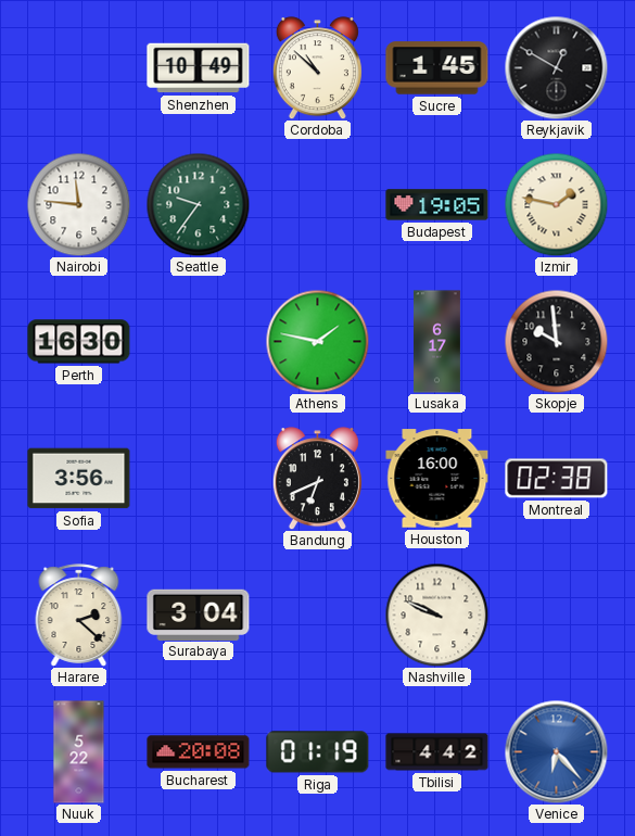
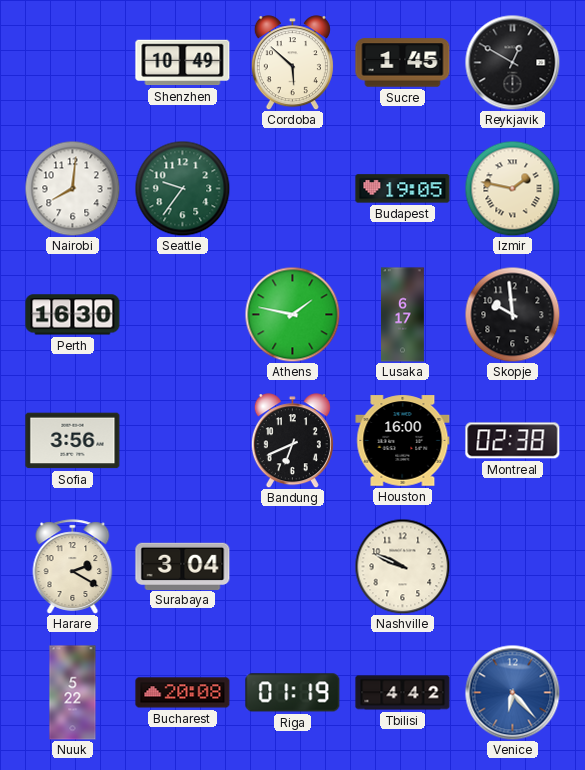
Cordoba: 10:52 -> 5:52
Nairobi: 11:46 -> 8:01
Harare: 2:22 -> 2:20
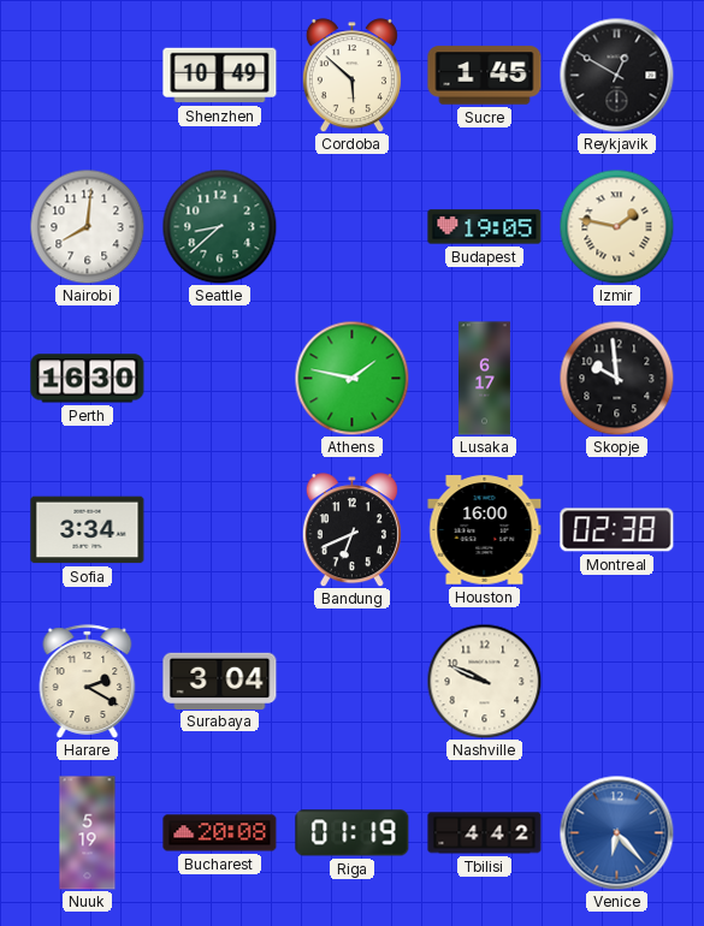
Seattle: 9:36 -> 8:38
Sofia: 3:56 -> 3:34
Nuuk: 5:22 -> 5:19
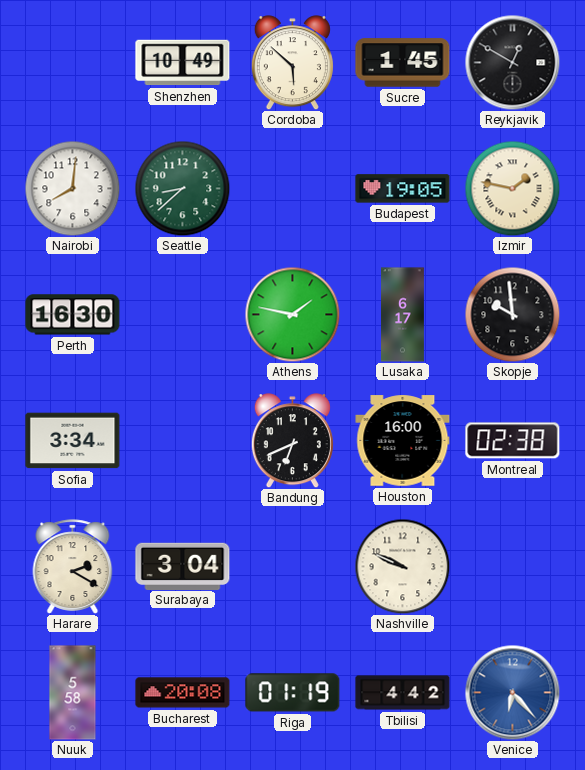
Nuuk: 5:19 -> 5:58
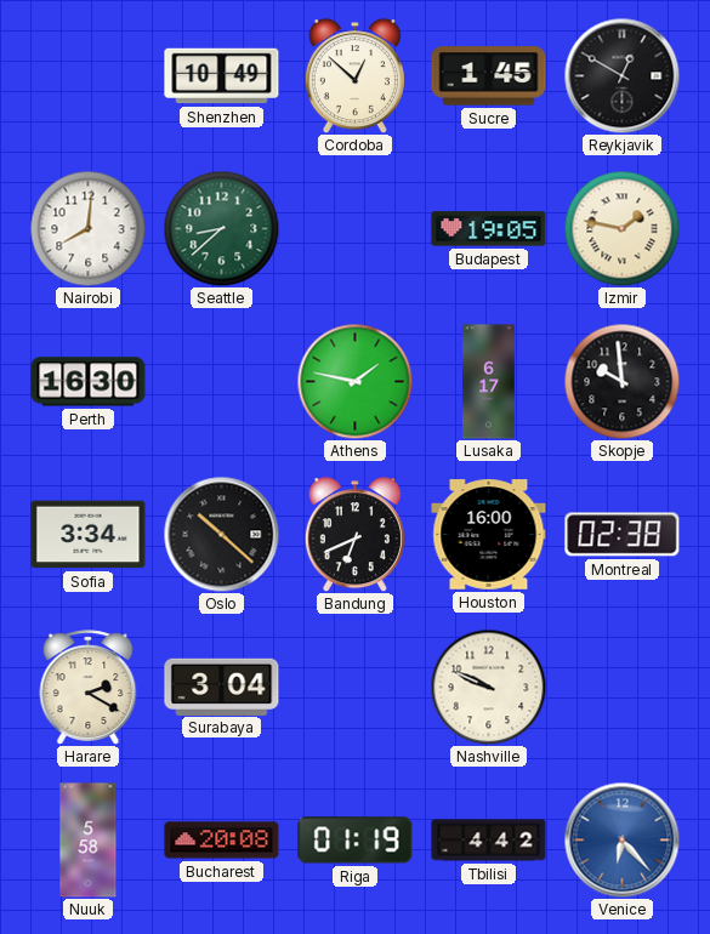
Cordoba: 5:52 -> 12:52
Oslo: none -> 10:22
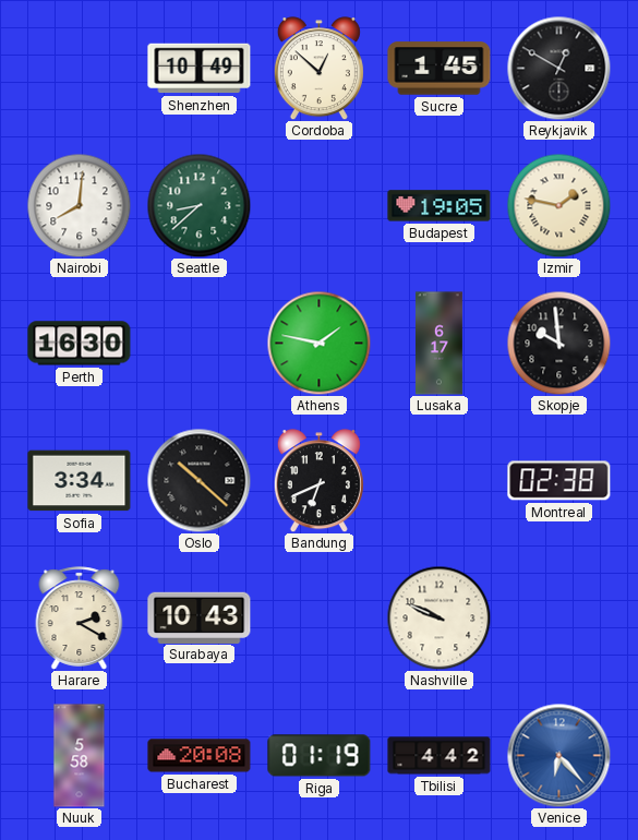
Houston: 16:00 -> none
Surabaya: 3:04 -> 10:43
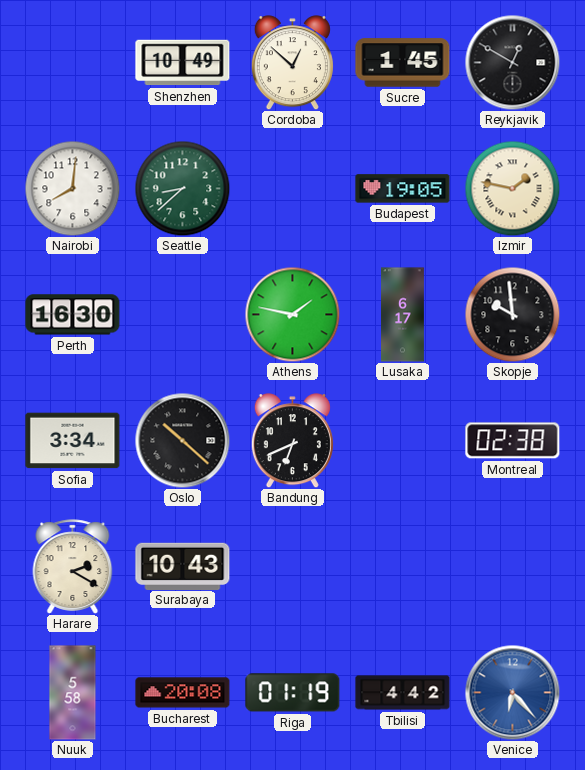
Nashville: 9:49 -> none
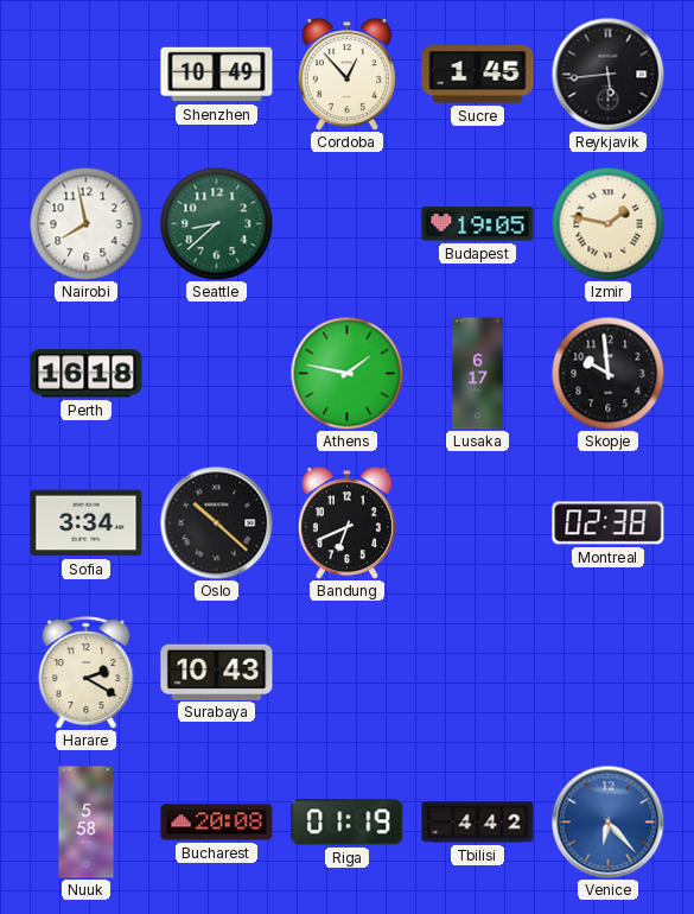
Cordoba: 12:52 -> 12:53
Reykjavik: 12:50 -> 5:44
Nairobi: 8:01 -> 7:58
Perth: 16:30 -> 16:18
